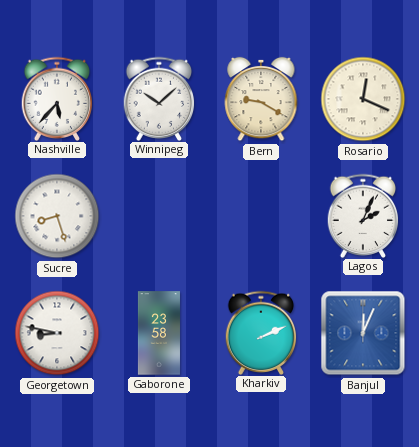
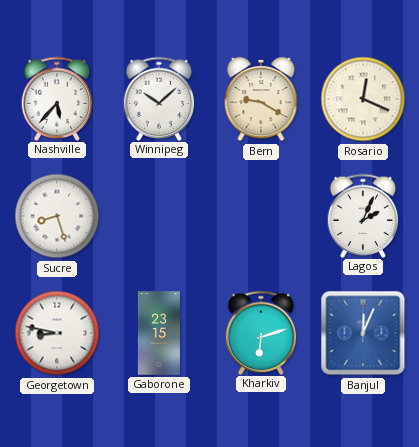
Gaborone: 23:58 -> 23:15
Kharkiv: 2:11 -> 6:12
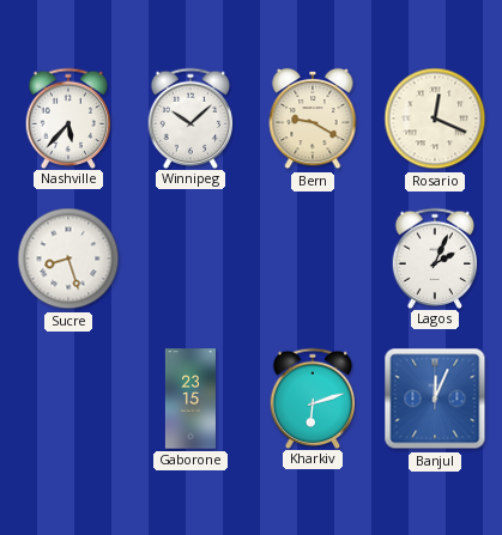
Georgetown: 8:47 -> none
